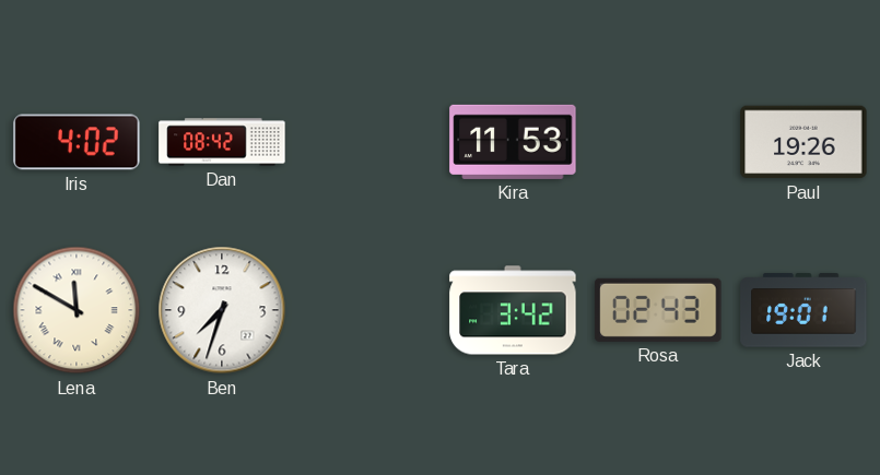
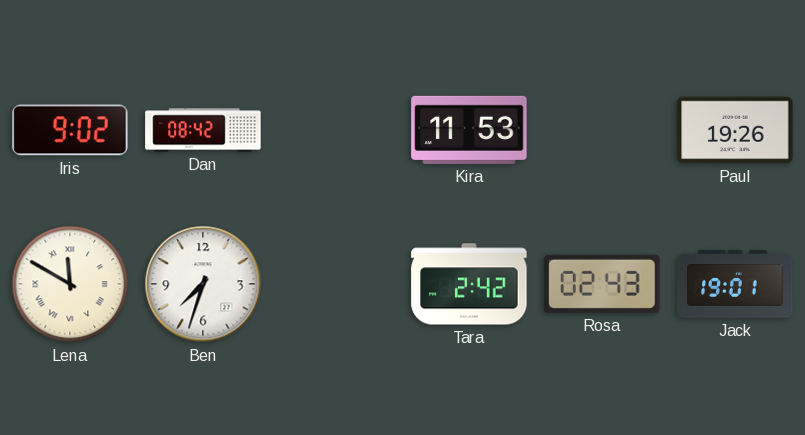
Iris: 4:02 -> 9:02
Tara: 3:42 -> 2:42
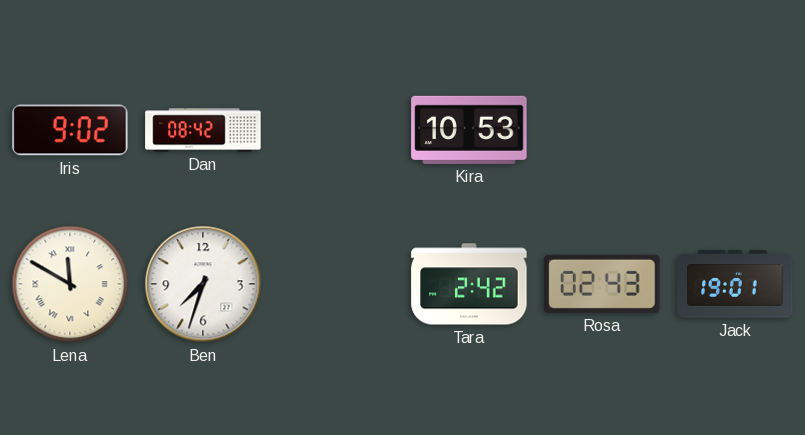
Kira: 11:53 -> 10:53
Paul: 19:26 -> none
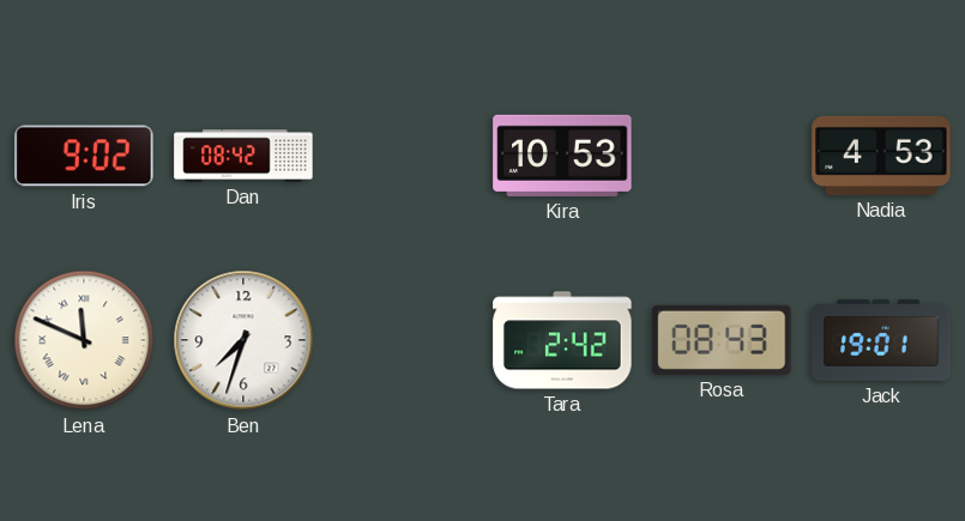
Nadia: none -> 4:53
Lena: 11:50 -> 11:49
Rosa: 02:43 -> 08:43
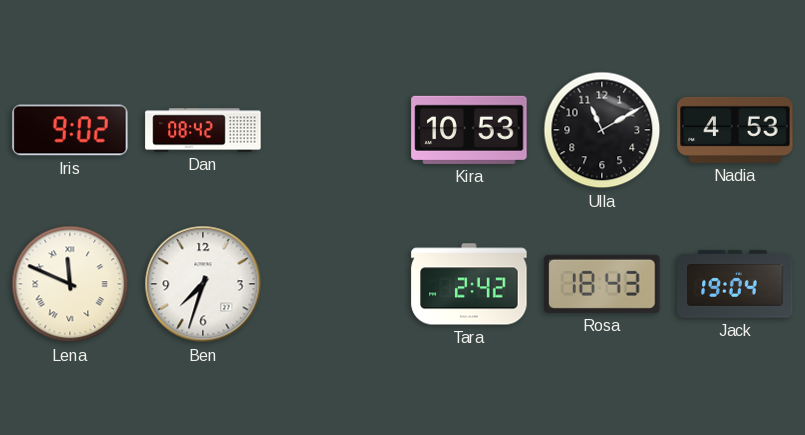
Ulla: none -> 11:10
Rosa: 08:43 -> 18:43
Jack: 19:01 -> 19:04
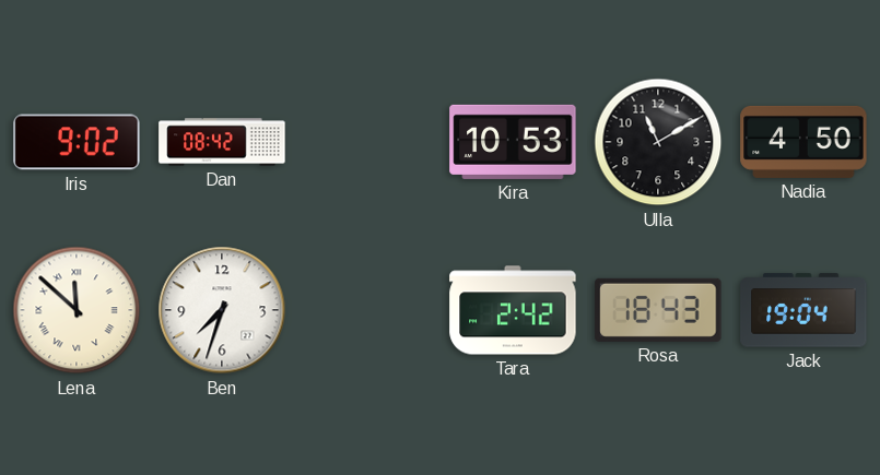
Nadia: 4:53 -> 4:50
Lena: 11:49 -> 11:52
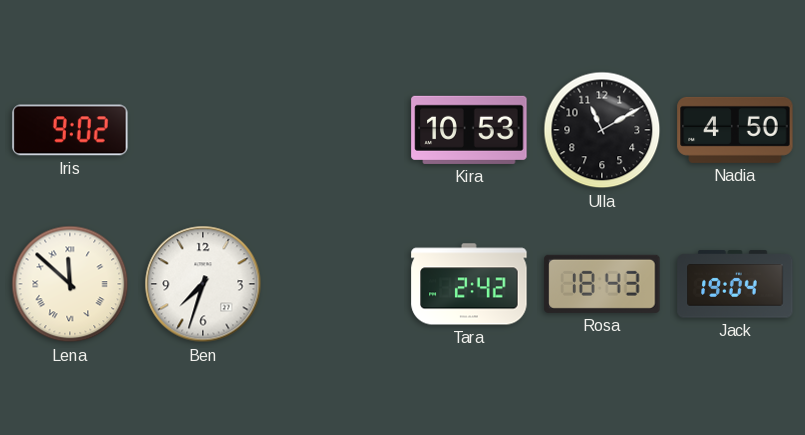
Dan: 08:42 -> none
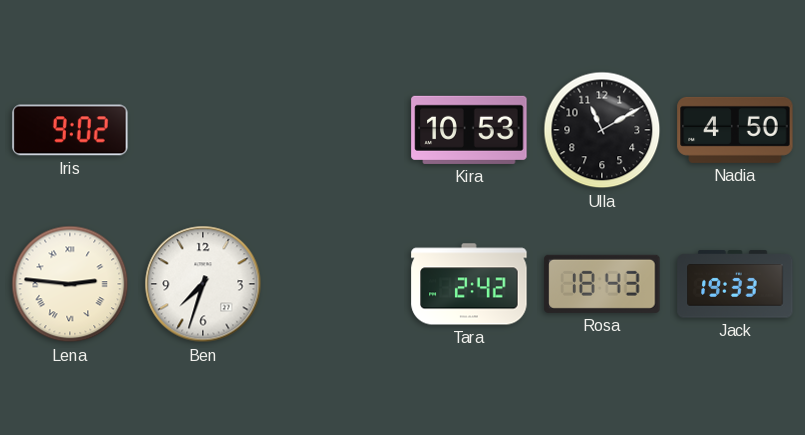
Lena: 11:52 -> 2:46
Jack: 19:04 -> 19:33
